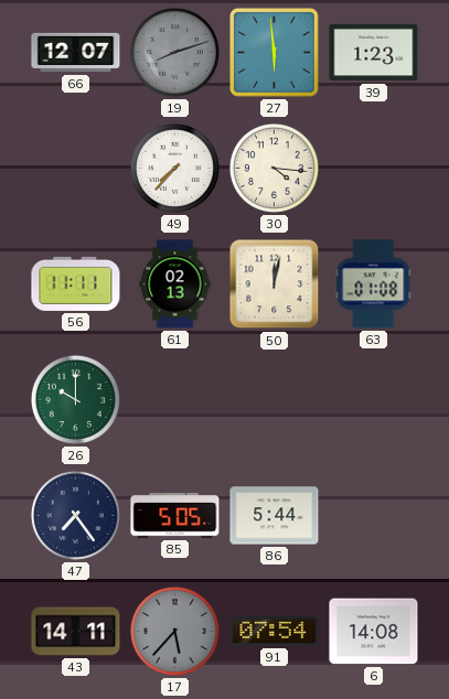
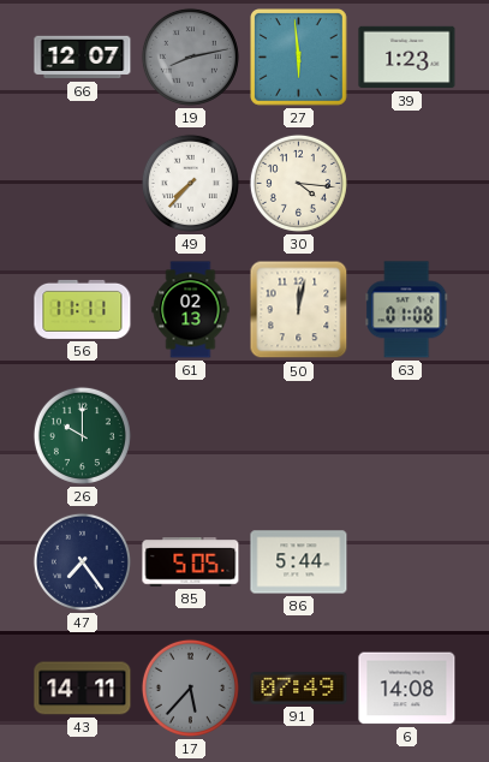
19: 8:12 -> 8:13
91: 07:54 -> 07:49
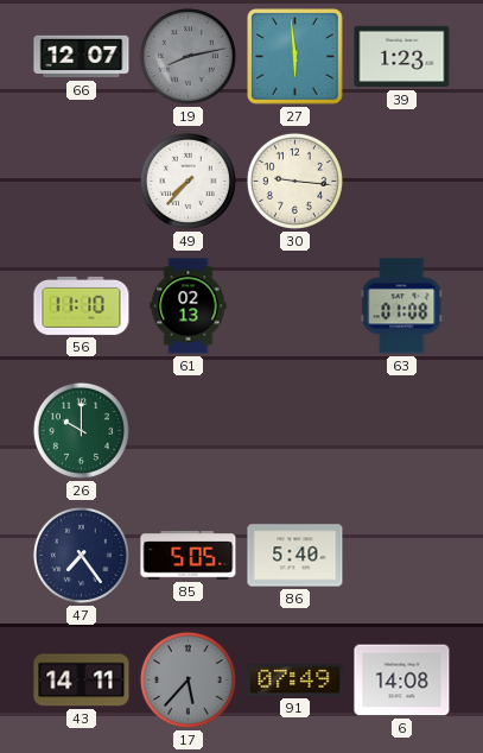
30: 4:16 -> 9:16
56: 11:11 -> 11:10
50: 12:02 -> none
86: 5:44 -> 5:40
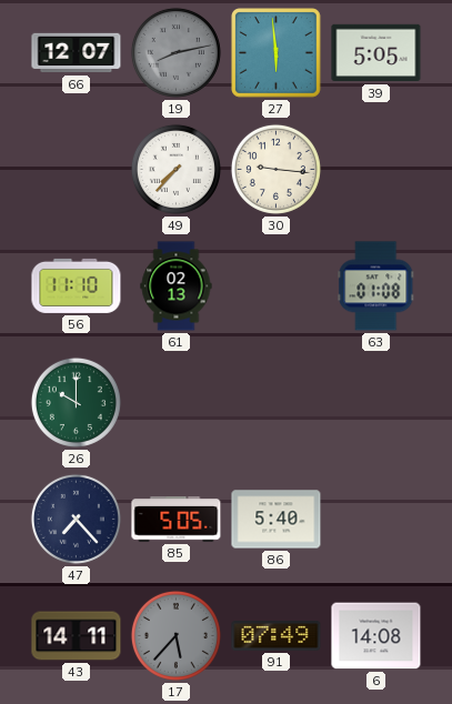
39: 1:23 -> 5:05
47: 7:24 -> 7:23
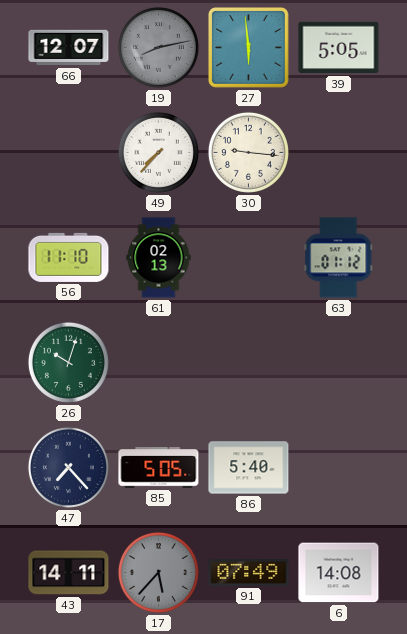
63: 01:08 -> 01:12
26: 10:00 -> 10:03
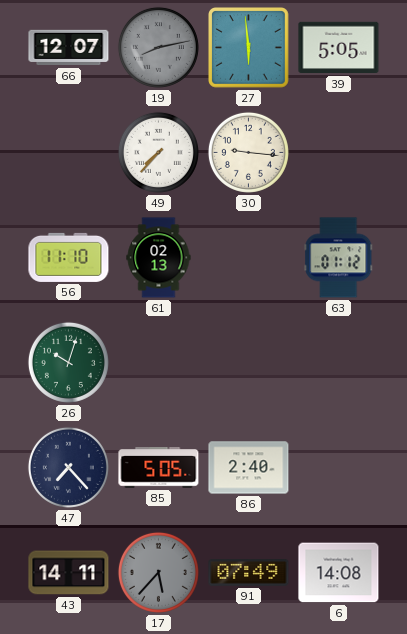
86: 5:40 -> 2:40
